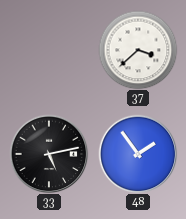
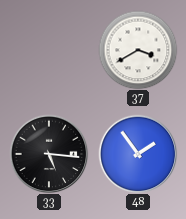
37: 3:38 -> 3:40
33: 5:13 -> 5:16
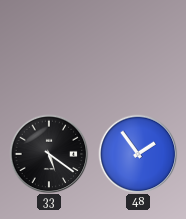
37: 3:40 -> none
33: 5:16 -> 5:21
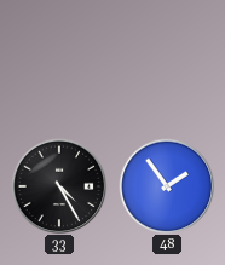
33: 5:21 -> 4:25
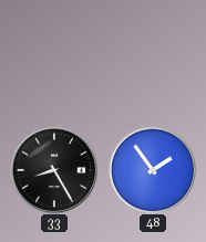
33: 4:25 -> 8:25
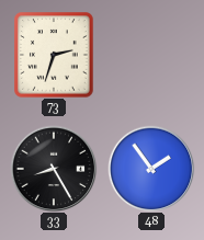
73: none -> 2:33
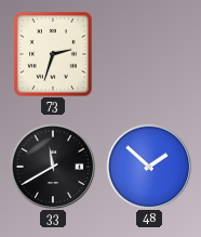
33: 8:25 -> 11:40
48: 1:54 -> 1:52
